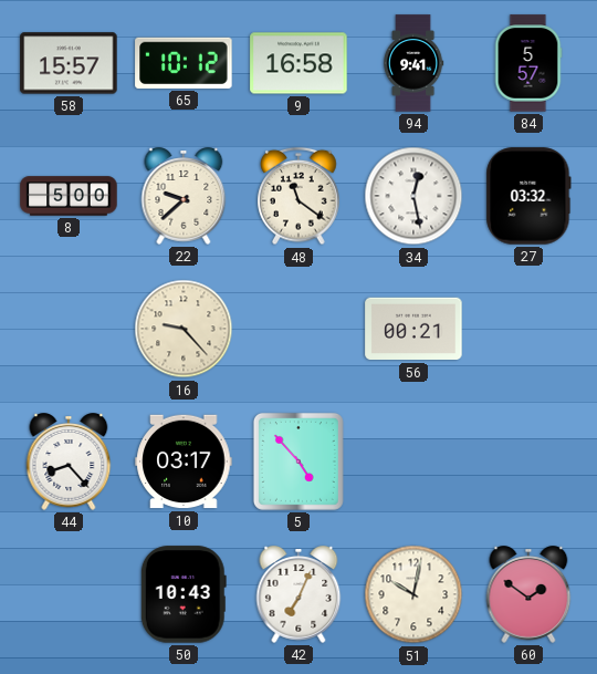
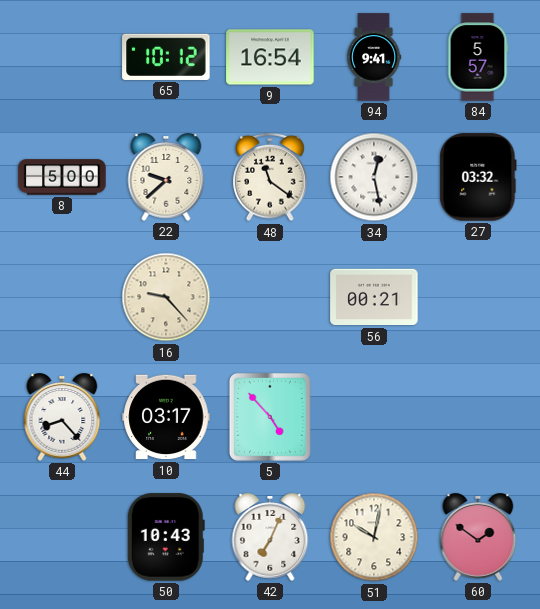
58: 15:57 -> none
9: 16:58 -> 16:54
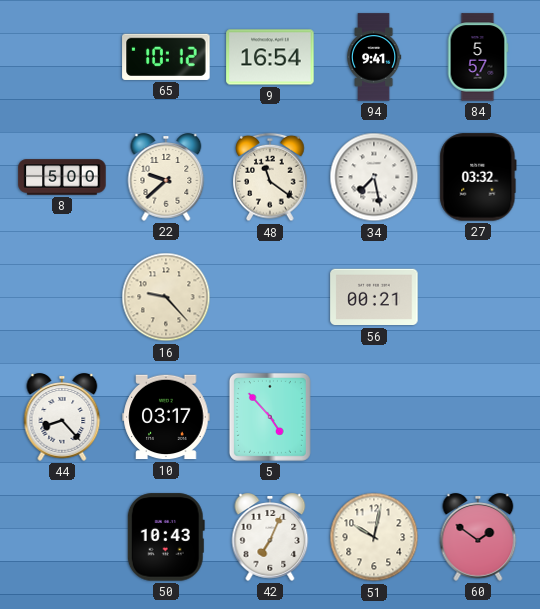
34: 12:28 -> 7:28
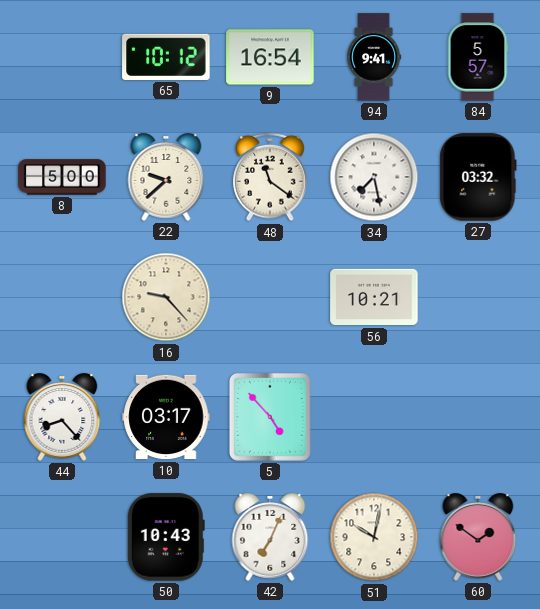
56: 00:21 -> 10:21
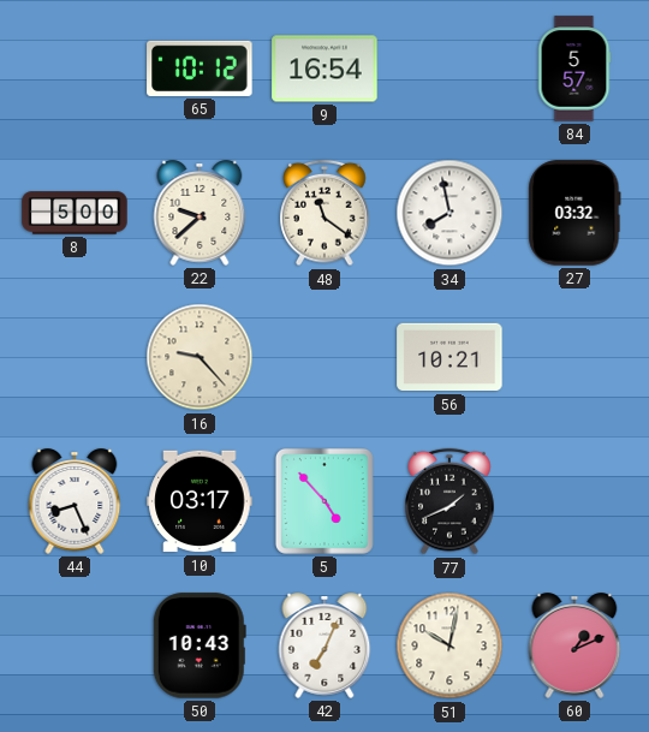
94: 9:41 -> none
34: 7:28 -> 7:58
44: 8:23 -> 8:26
77: none -> 1:41
60: 1:51 -> 1:11
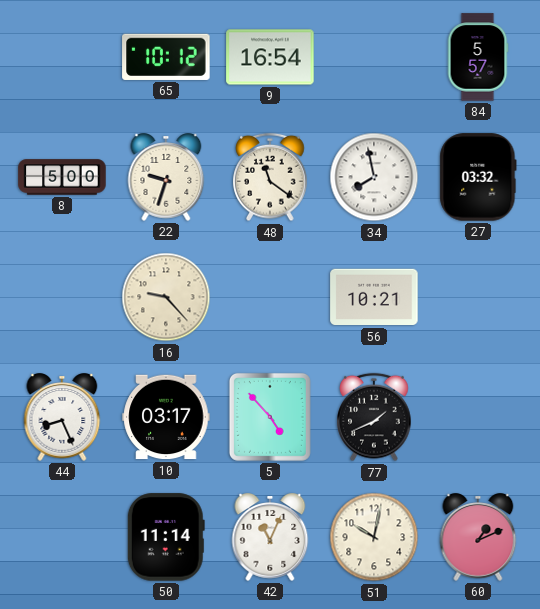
22: 9:38 -> 9:33
50: 10:43 -> 11:14
42: 7:04 -> 11:04
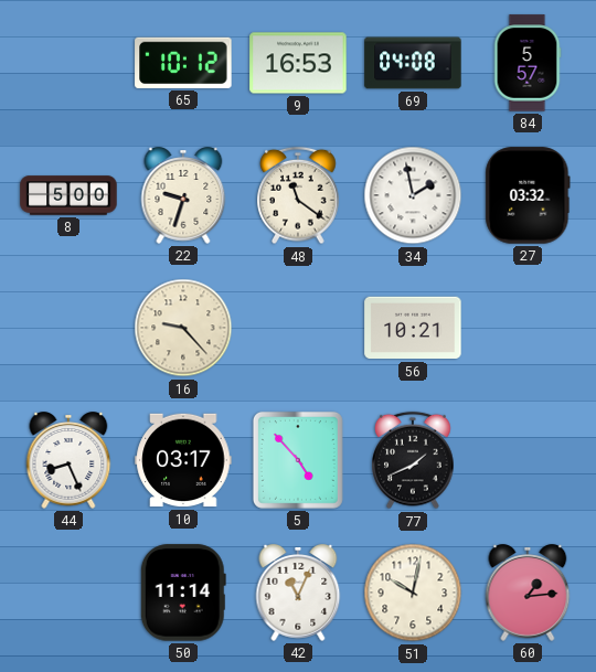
9: 16:54 -> 16:53
69: none -> 04:08
34: 7:58 -> 1:58
60: 1:11 -> 1:14
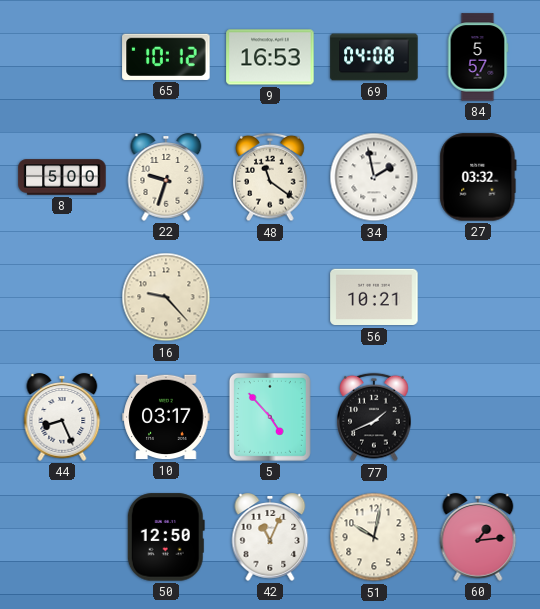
50: 11:14 -> 12:50
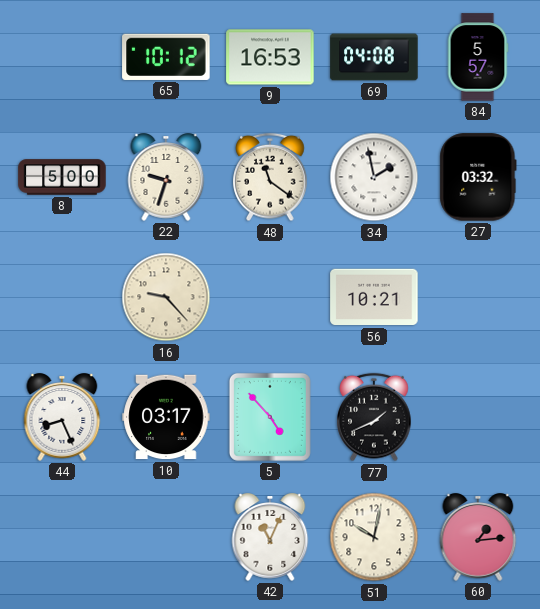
50: 12:50 -> none
